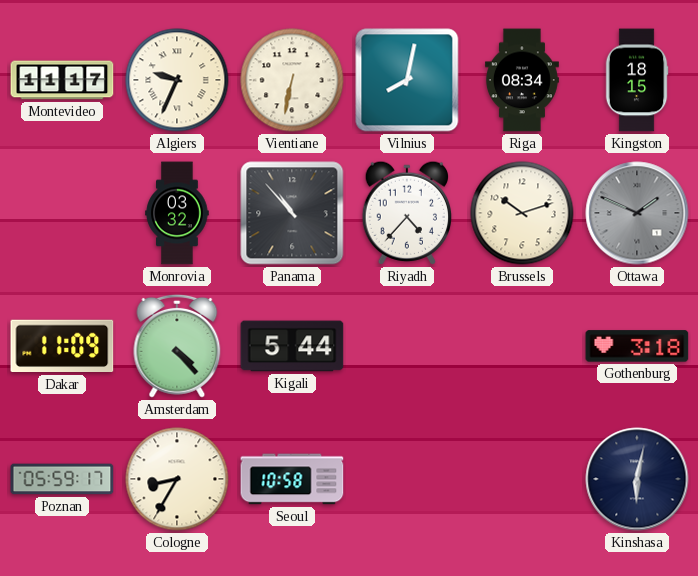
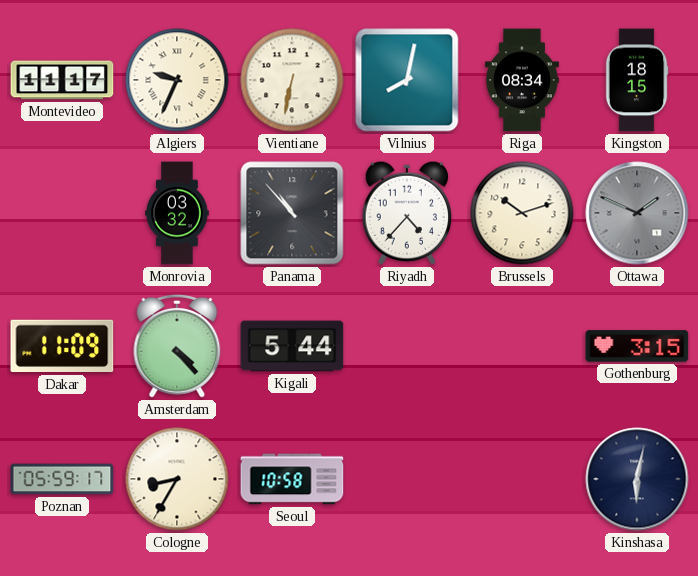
Gothenburg: 3:18 -> 3:15
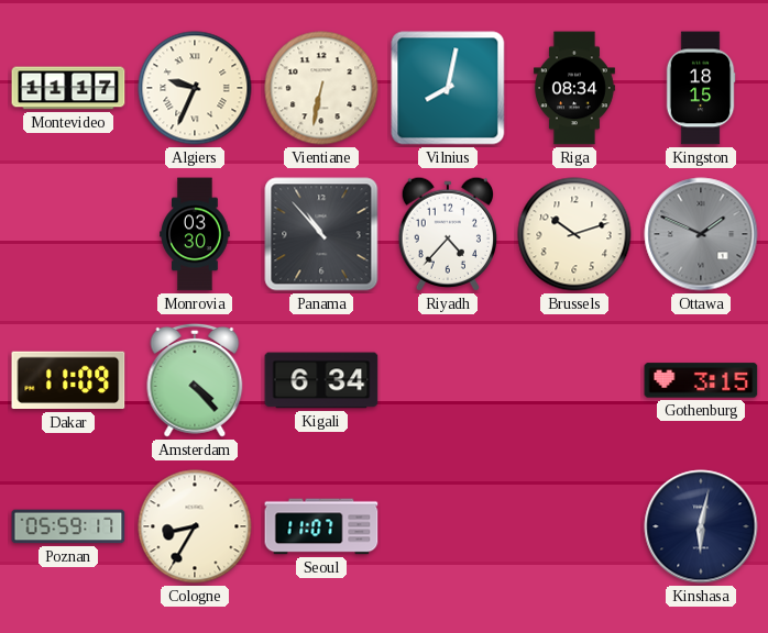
Monrovia: 03:32 -> 03:30
Kigali: 5:44 -> 6:34
Seoul: 10:58 -> 11:07
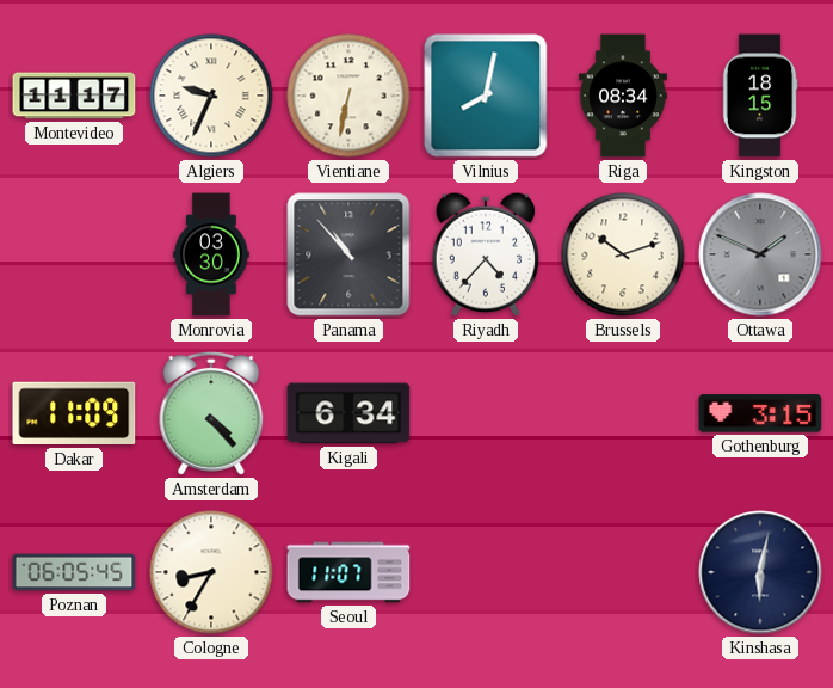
Poznan: 05:59 -> 06:05
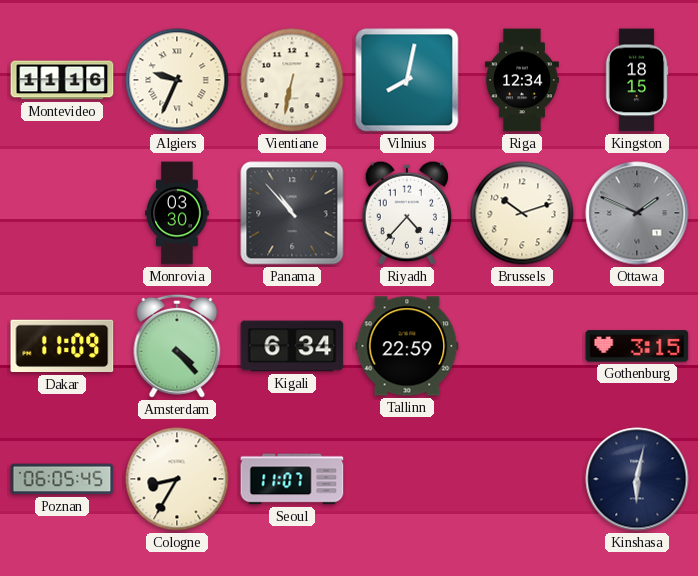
Montevideo: 11:17 -> 11:16
Riga: 08:34 -> 12:34
Tallinn: none -> 22:59
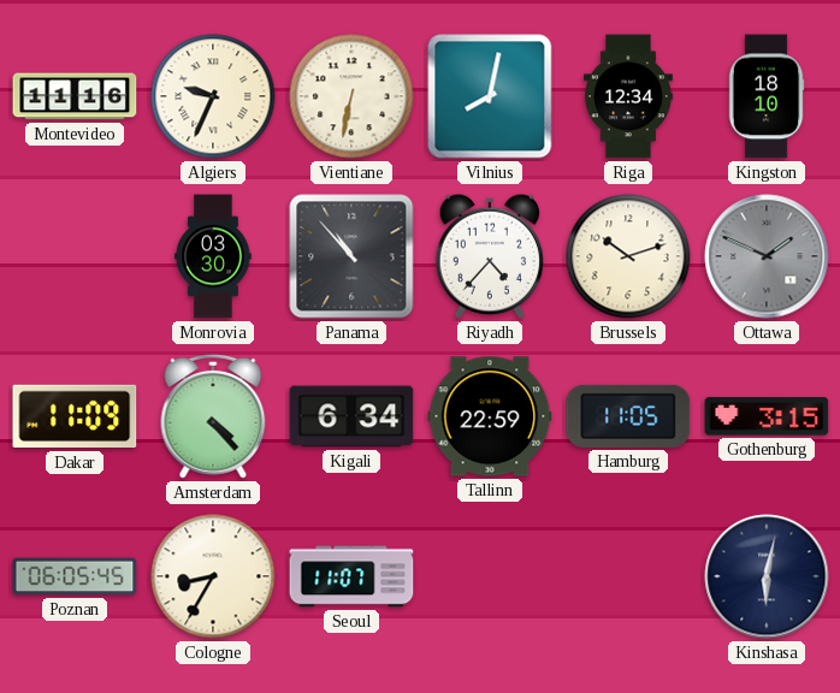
Kingston: 18:15 -> 18:10
Hamburg: none -> 11:05
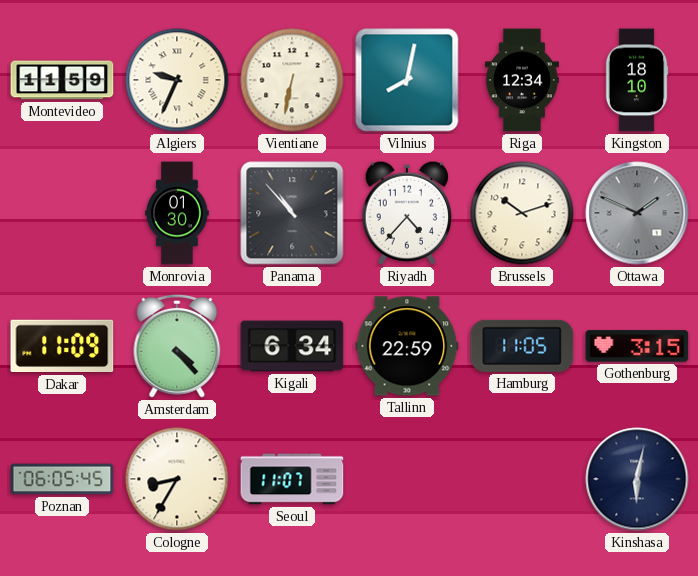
Montevideo: 11:16 -> 11:59
Monrovia: 03:30 -> 01:30
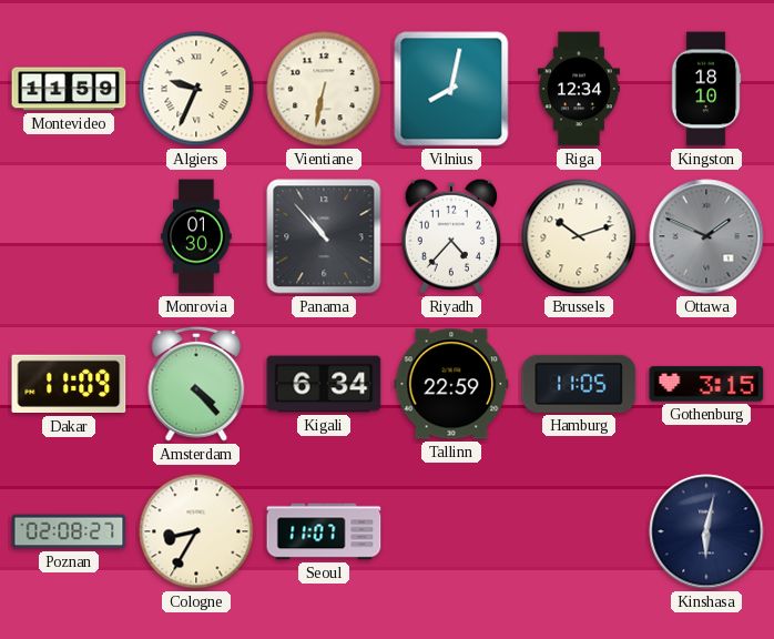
Poznan: 06:05 -> 02:08
